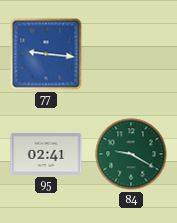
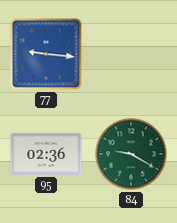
95: 02:41 -> 02:36
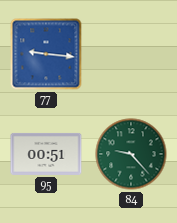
95: 02:36 -> 00:51
84: 9:20 -> 9:23
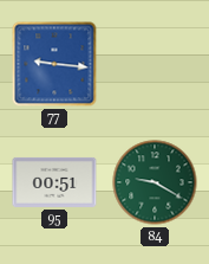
84: 9:23 -> 9:20
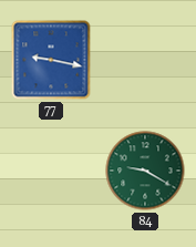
77: 9:16 -> 9:17
95: 00:51 -> none
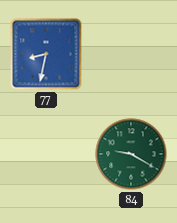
77: 9:17 -> 8:32
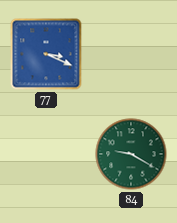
77: 8:32 -> 3:19
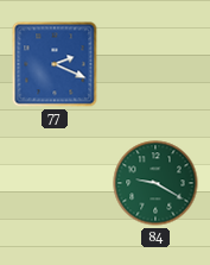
77: 3:19 -> 2:19
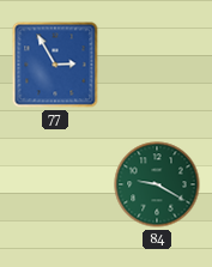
77: 2:19 -> 2:55
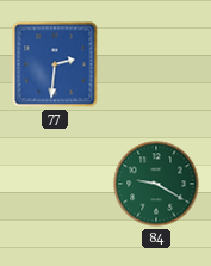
77: 2:55 -> 2:31
